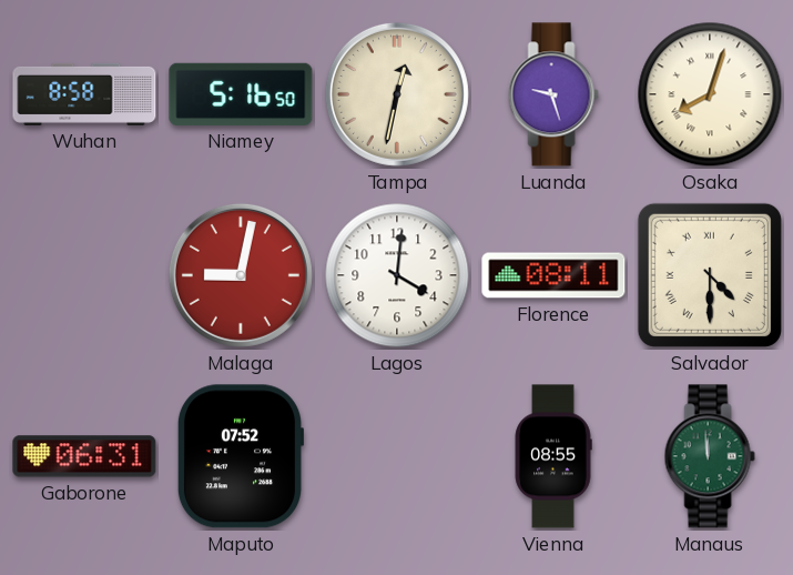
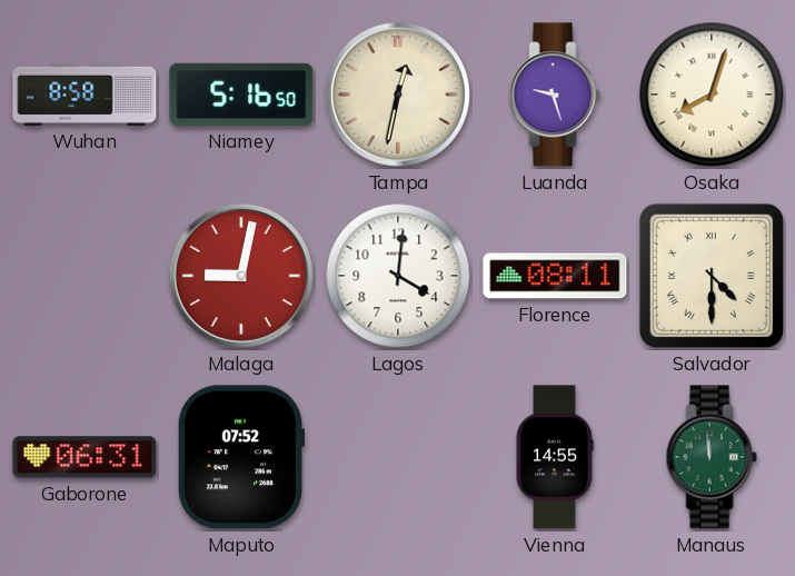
Vienna: 08:55 -> 14:55
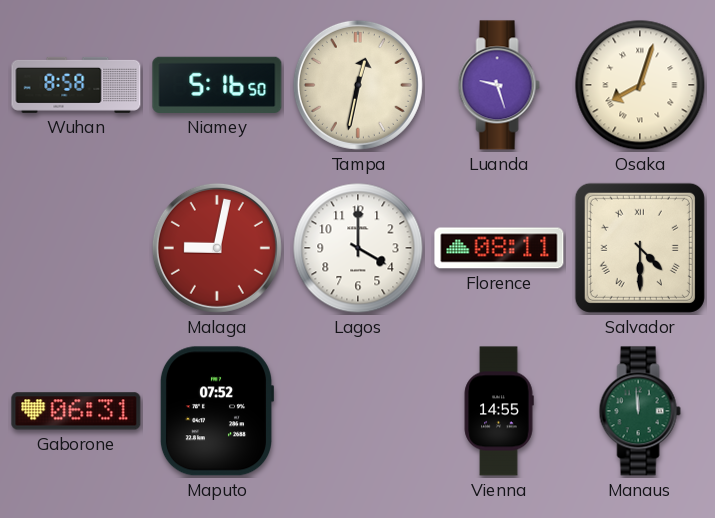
Lagos: 4:01 -> 4:00
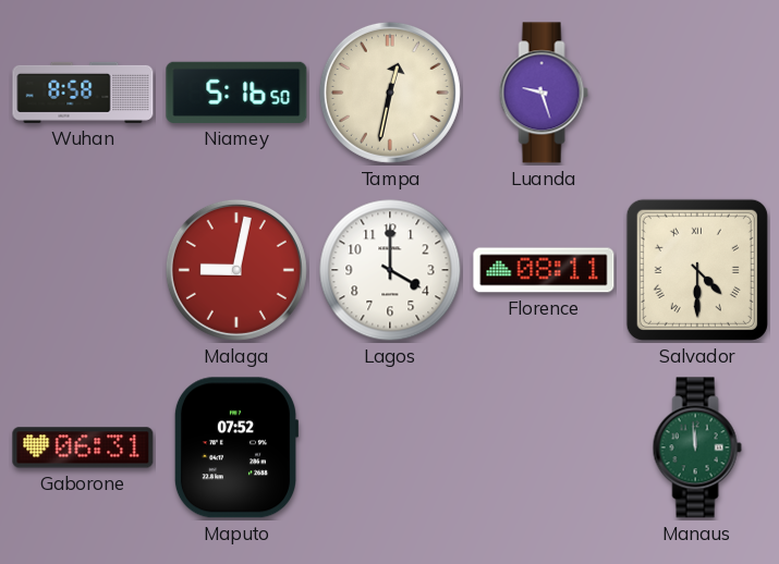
Osaka: 8:03 -> none
Vienna: 14:55 -> none
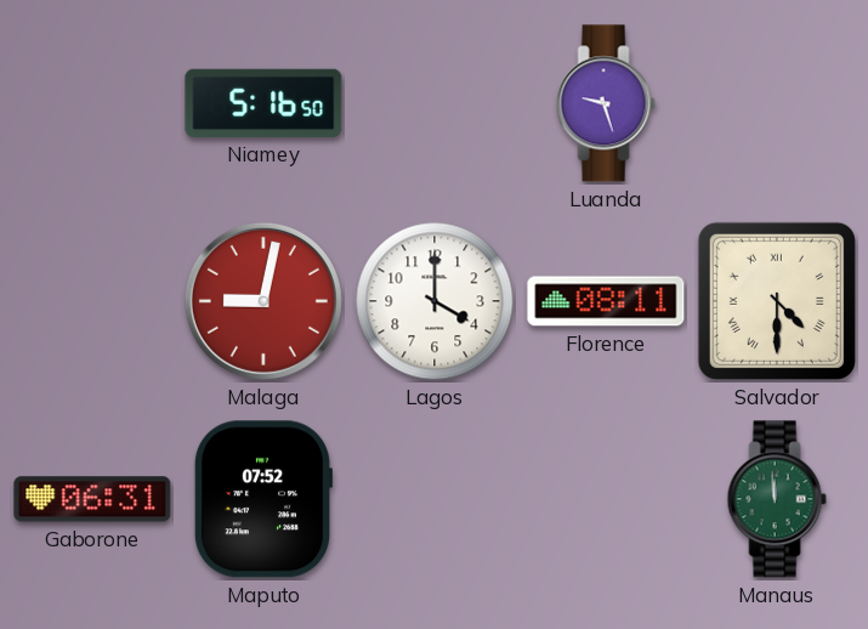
Wuhan: 8:58 -> none
Tampa: 12:32 -> none
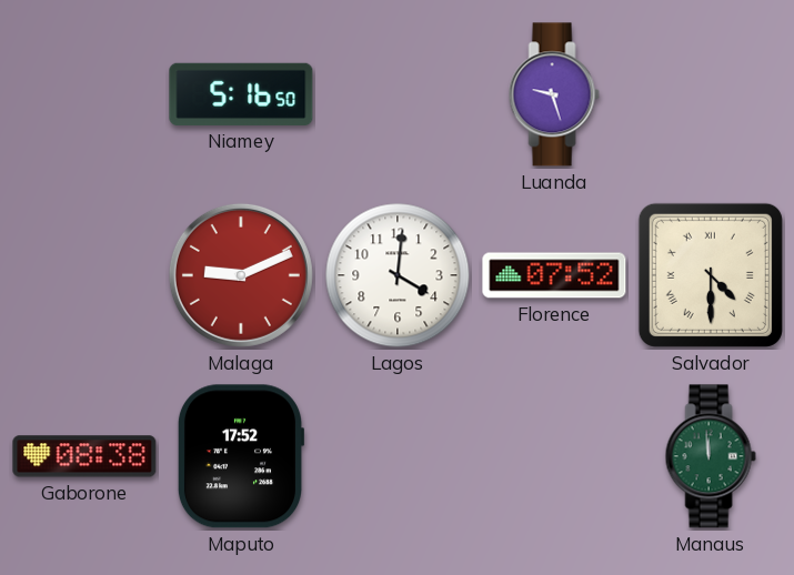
Malaga: 9:02 -> 9:11
Lagos: 4:00 -> 4:01
Florence: 08:11 -> 07:52
Gaborone: 06:31 -> 08:38
Maputo: 07:52 -> 17:52
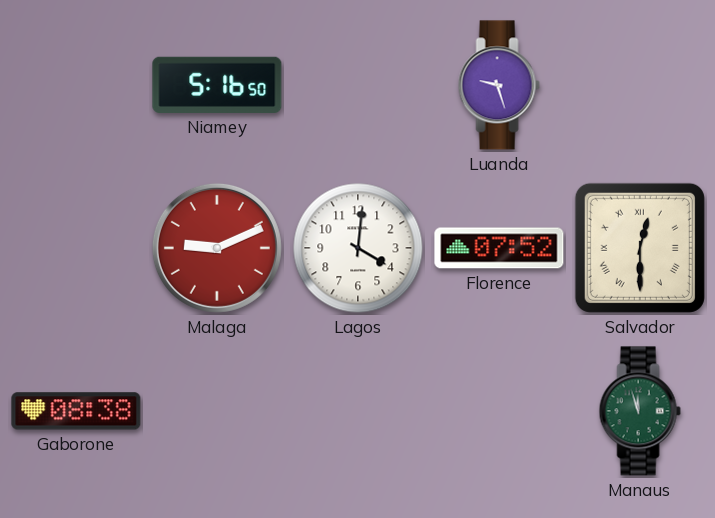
Salvador: 4:30 -> 12:30
Maputo: 17:52 -> none
Manaus: 11:59 -> 11:57
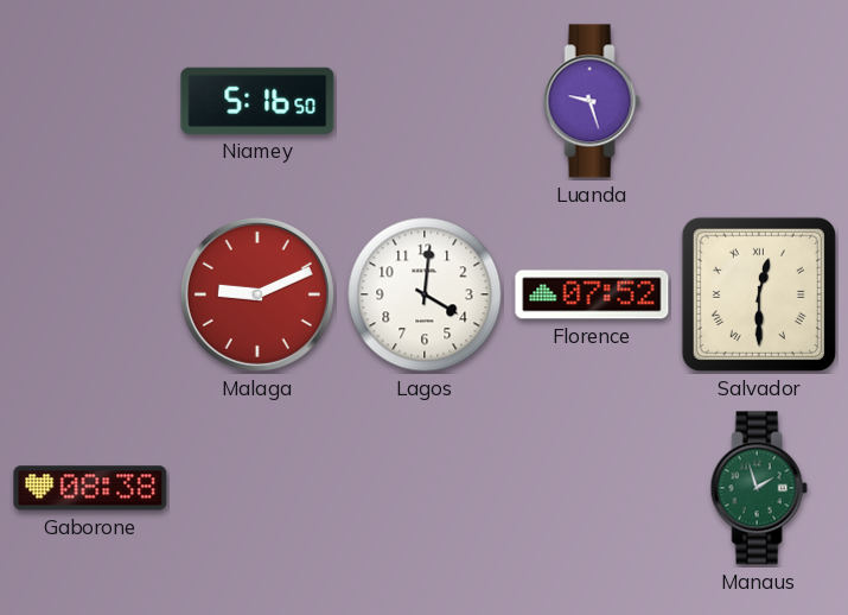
Manaus: 11:57 -> 1:57
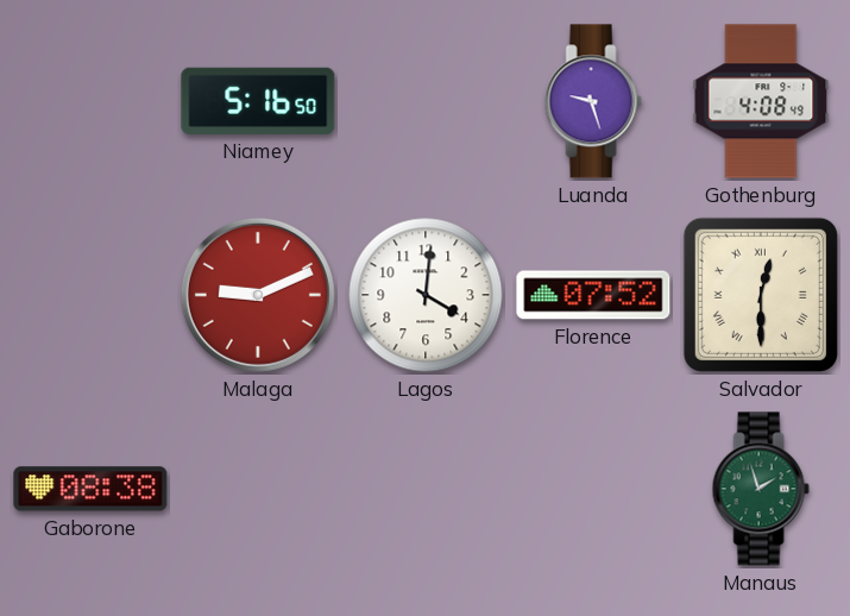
Gothenburg: none -> 4:08
